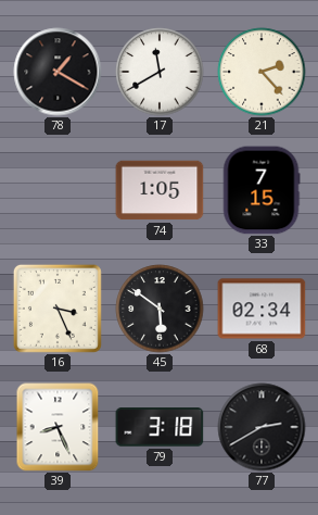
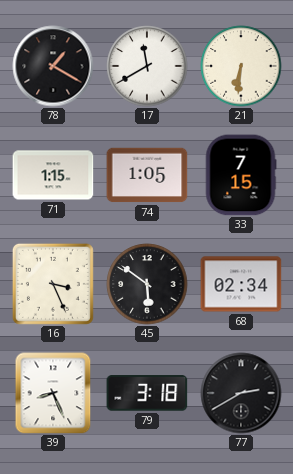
21: 2:23 -> 6:31
71: none -> 1:15
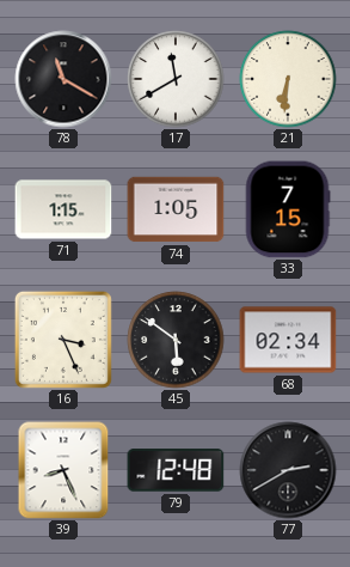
78: 1:20 -> 11:20
79: 3:18 -> 12:48
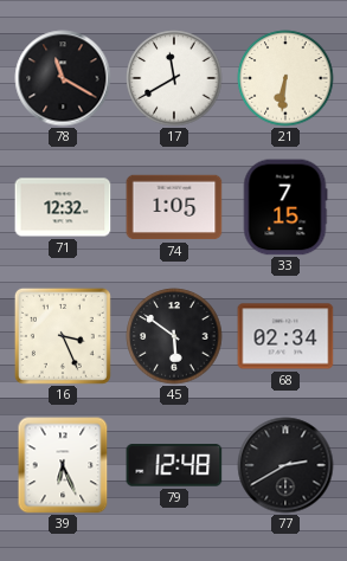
71: 1:15 -> 12:32
39: 8:26 -> 6:26
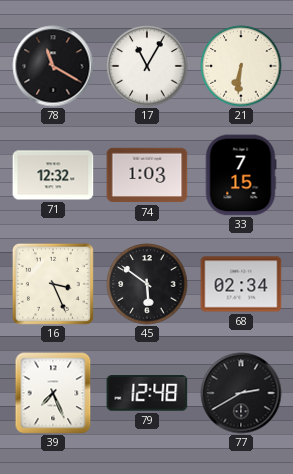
17: 11:40 -> 11:05
74: 1:05 -> 1:03
39: 6:26 -> 7:26
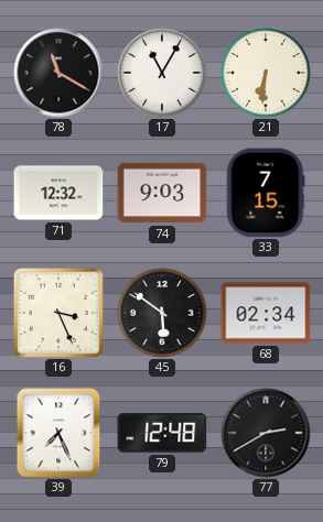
74: 1:03 -> 9:03
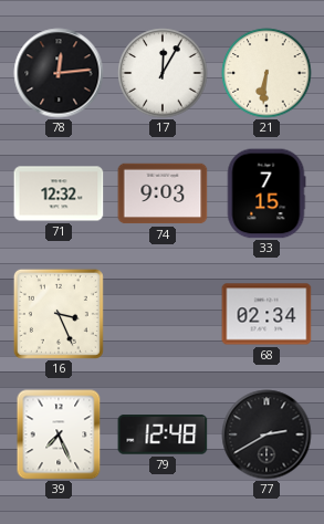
78: 11:20 -> 12:14
17: 11:05 -> 12:05
45: 5:51 -> none
